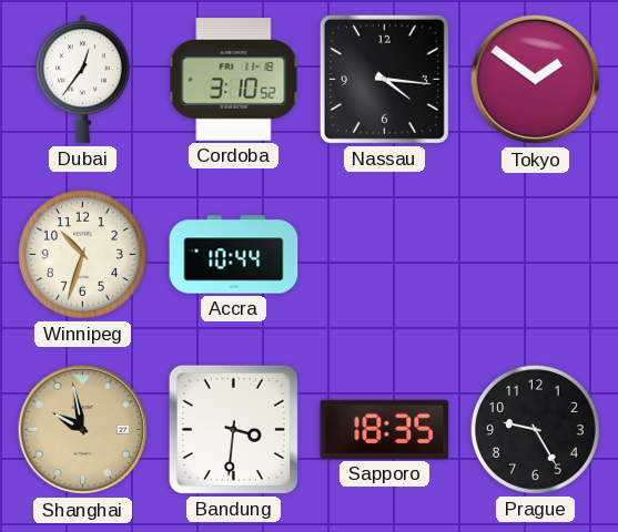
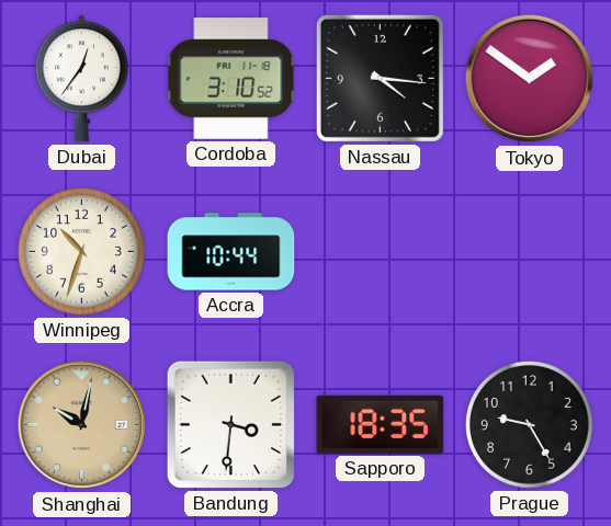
Shanghai: 9:58 -> 10:02
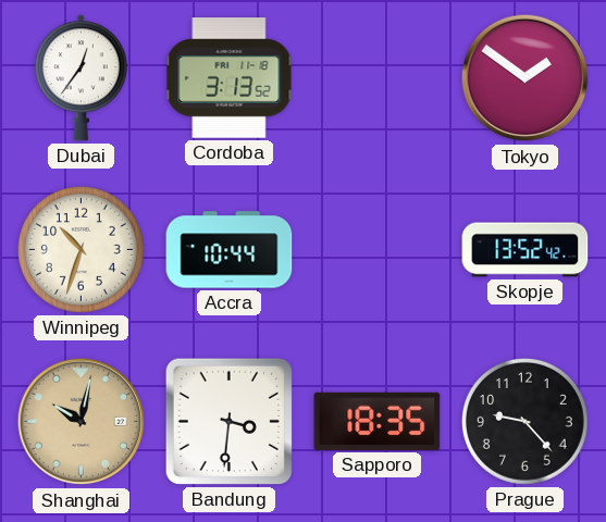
Cordoba: 3:10 -> 3:13
Nassau: 4:16 -> none
Skopje: none -> 13:52
Prague: 9:25 -> 9:23
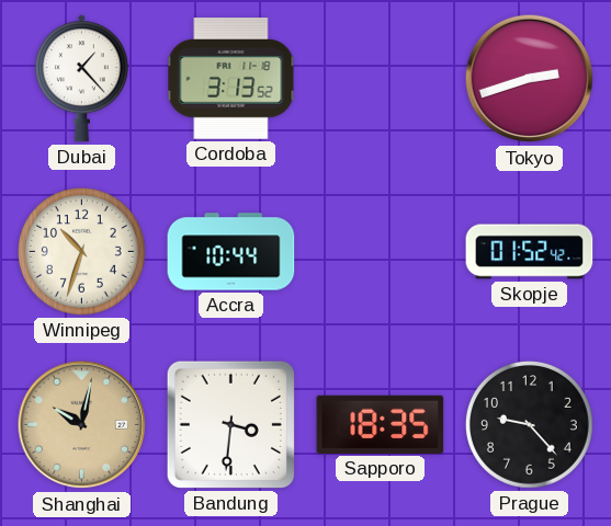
Dubai: 12:36 -> 1:23
Tokyo: 1:51 -> 2:42
Skopje: 13:52 -> 01:52
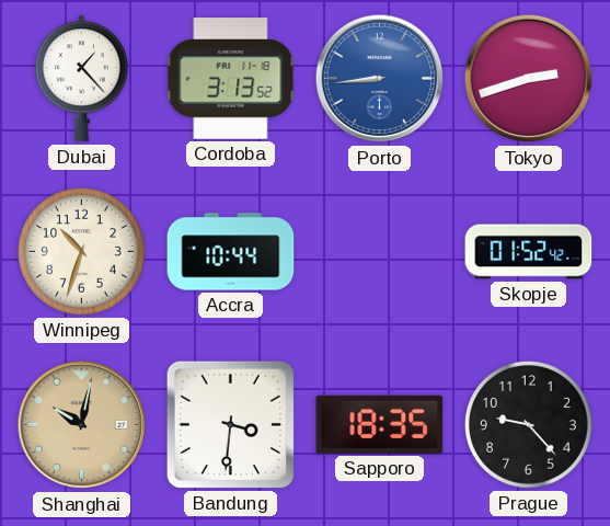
Porto: none -> 8:44
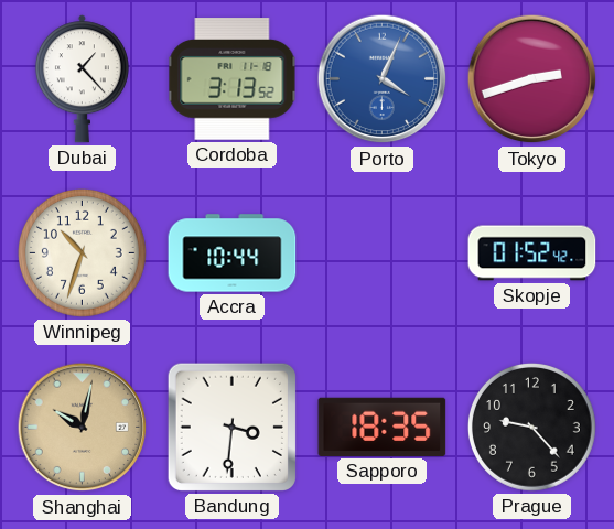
Porto: 8:44 -> 4:04
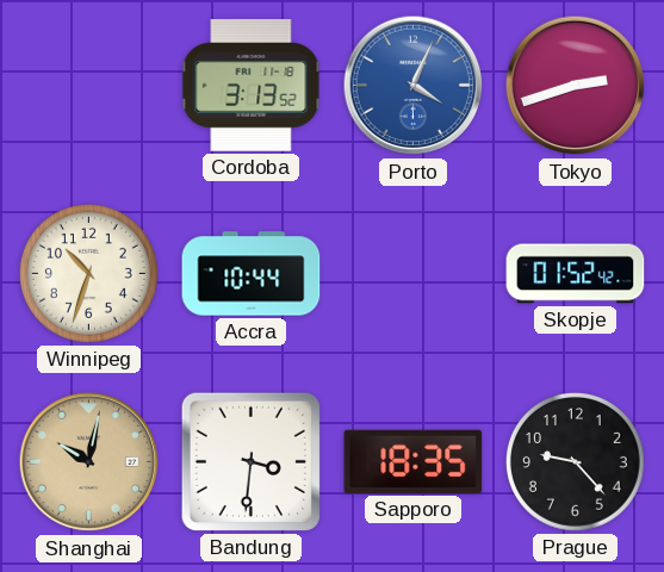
Dubai: 1:23 -> none
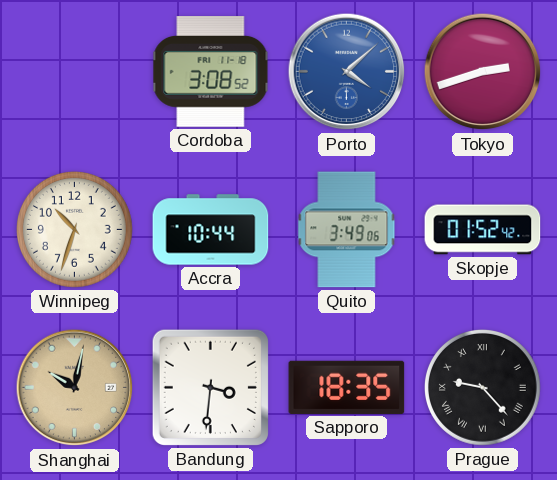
Cordoba: 3:13 -> 3:08
Porto: 4:04 -> 4:08
Quito: none -> 3:49
Prague numerals: Arabic -> Roman
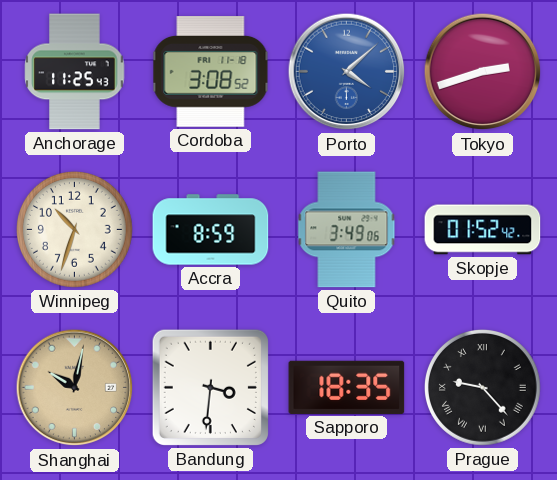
Anchorage: none -> 11:25
Accra: 10:44 -> 8:59
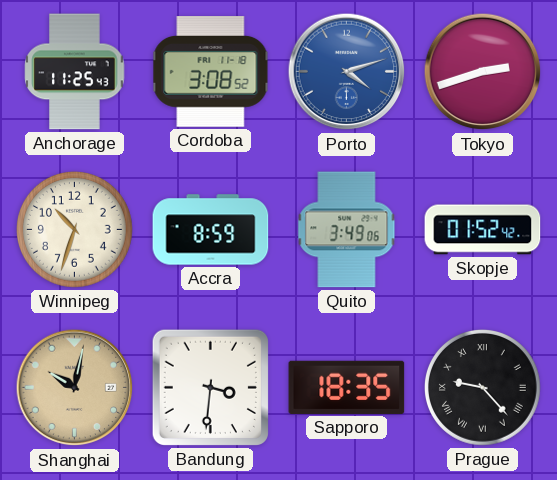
Porto: 4:08 -> 4:12
